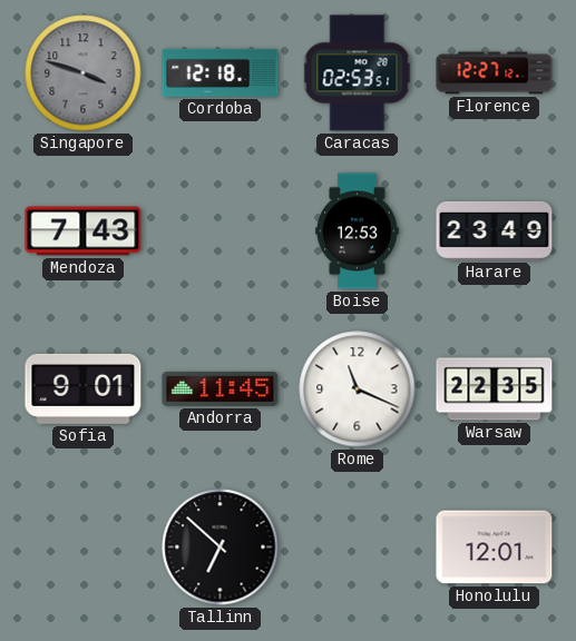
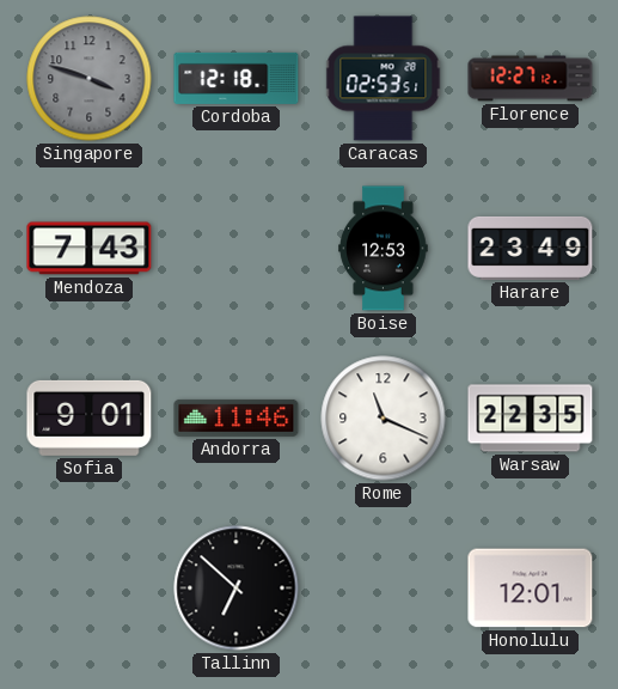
Andorra: 11:45 -> 11:46
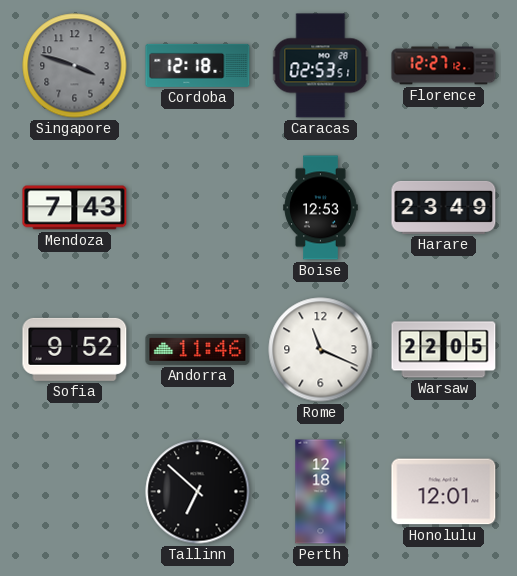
Sofia: 9:01 -> 9:52
Warsaw: 22:35 -> 22:05
Perth: none -> 12:18
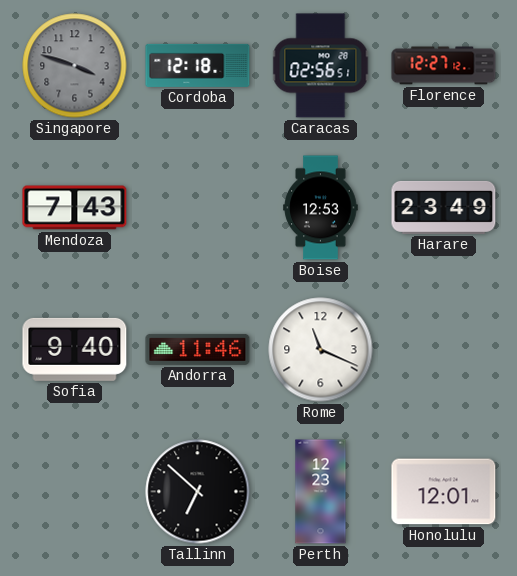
Caracas: 02:53 -> 02:56
Sofia: 9:52 -> 9:40
Warsaw: 22:05 -> none
Perth: 12:18 -> 12:23
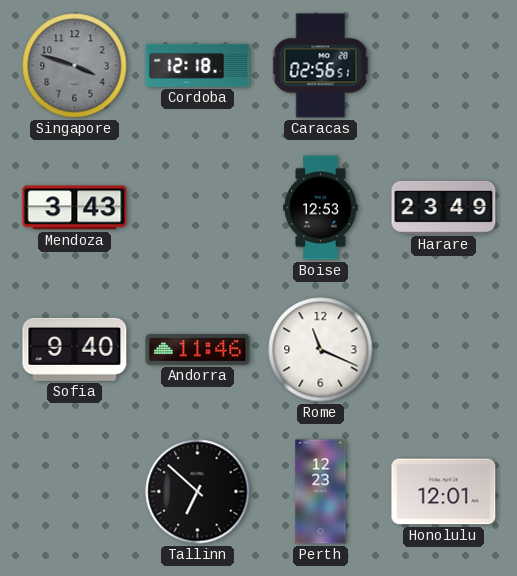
Florence: 12:27 -> none
Mendoza: 7:43 -> 3:43
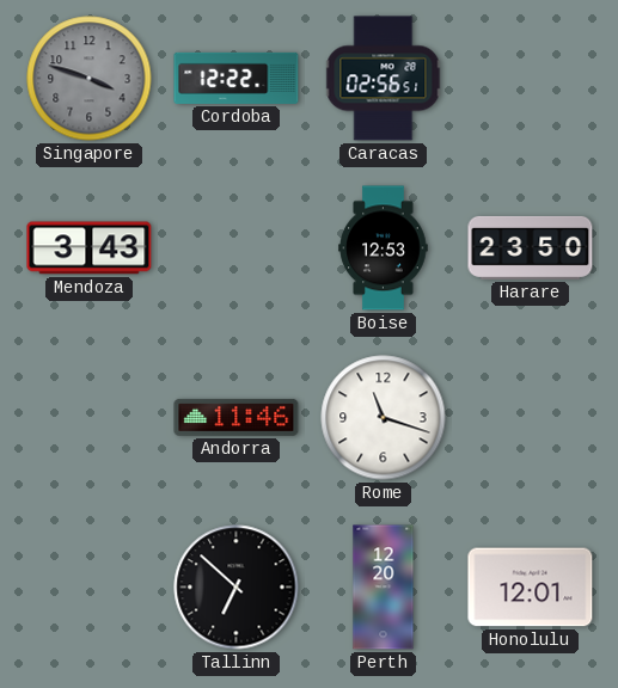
Cordoba: 12:18 -> 12:22
Harare: 23:49 -> 23:50
Sofia: 9:40 -> none
Rome: 11:19 -> 11:18
Perth: 12:23 -> 12:20
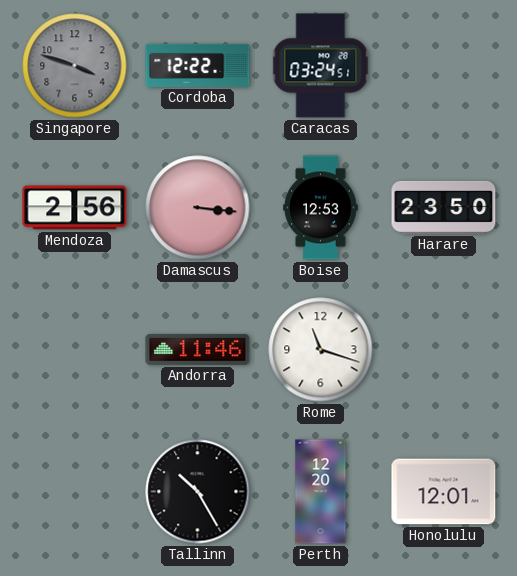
Caracas: 02:56 -> 03:24
Mendoza: 3:43 -> 2:56
Damascus: none -> 3:16
Tallinn: 6:52 -> 10:25
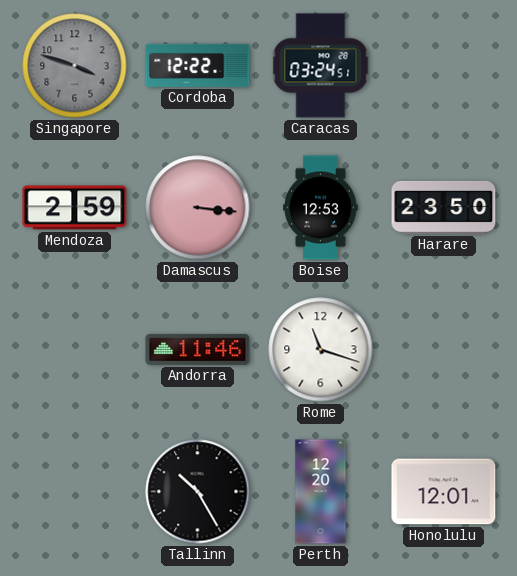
Mendoza: 2:56 -> 2:59
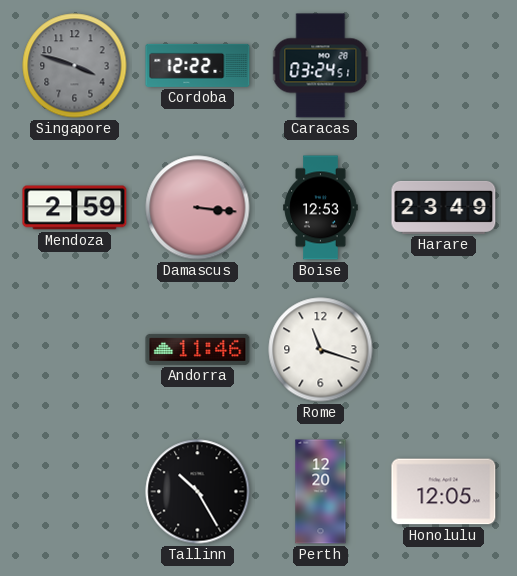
Harare: 23:50 -> 23:49
Honolulu: 12:01 -> 12:05
